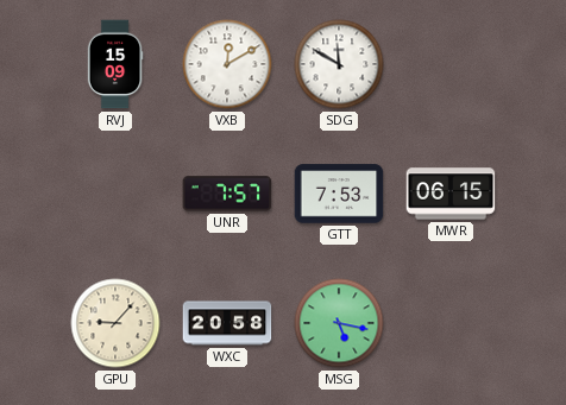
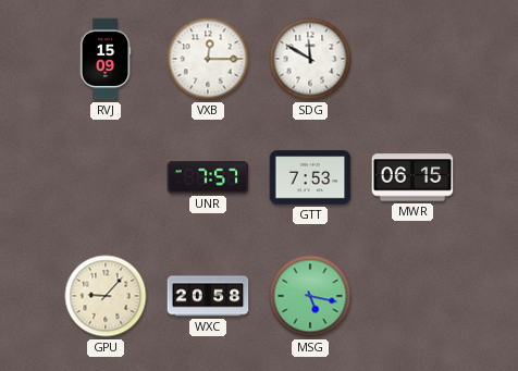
VXB: 12:10 -> 12:15
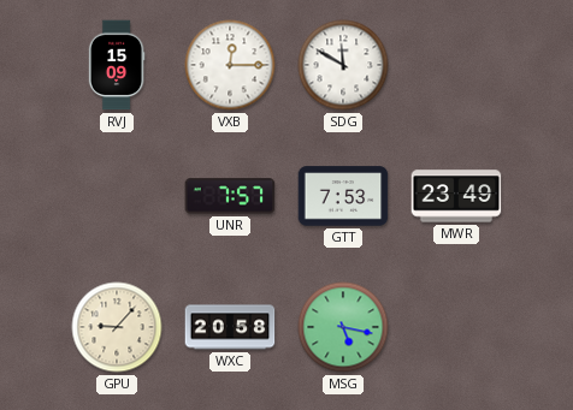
MWR: 06:15 -> 23:49
